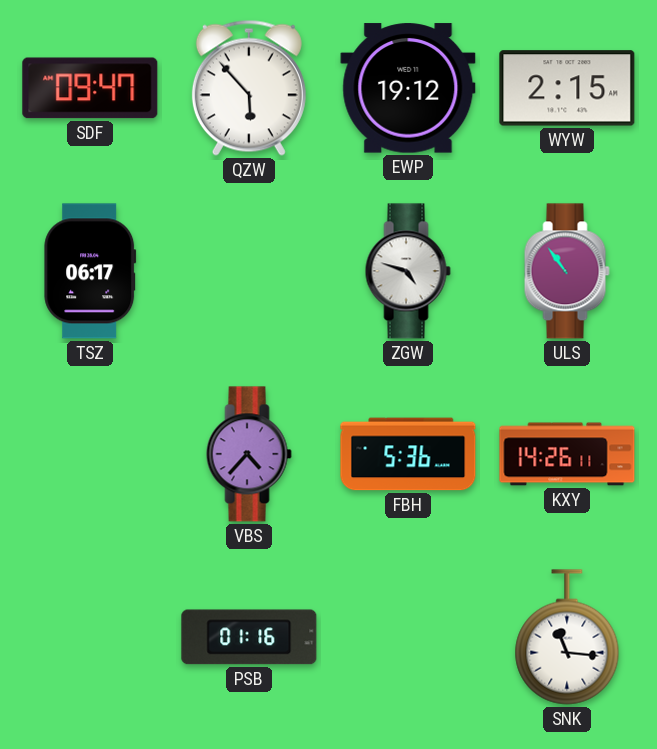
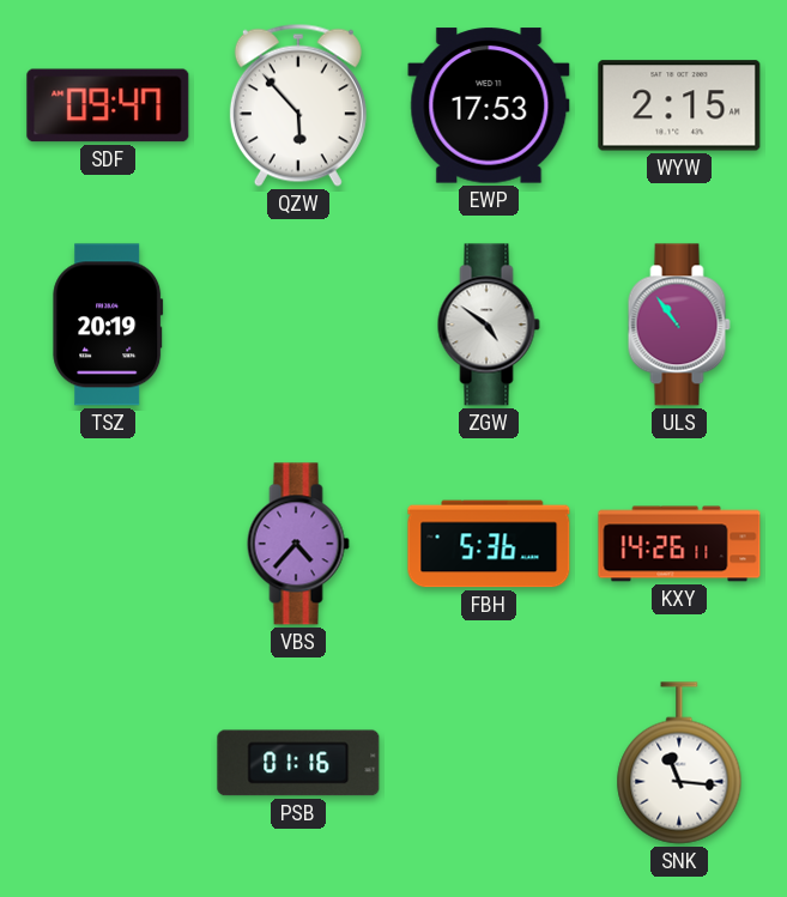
EWP: 19:12 -> 17:53
TSZ: 06:17 -> 20:19
ZGW: 4:48 -> 4:51
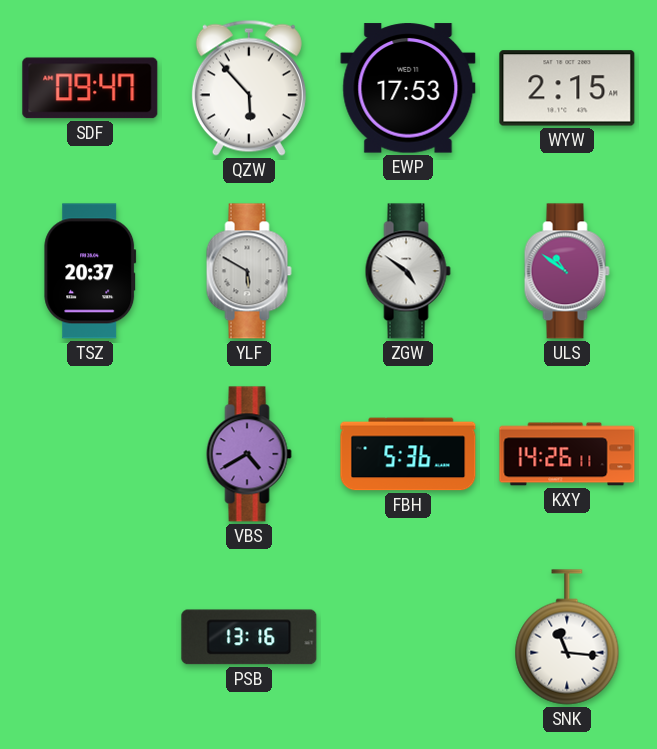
TSZ: 20:19 -> 20:37
YLF: none -> 5:50
ULS: 10:54 -> 10:51
VBS: 4:37 -> 4:40
PSB: 01:16 -> 13:16
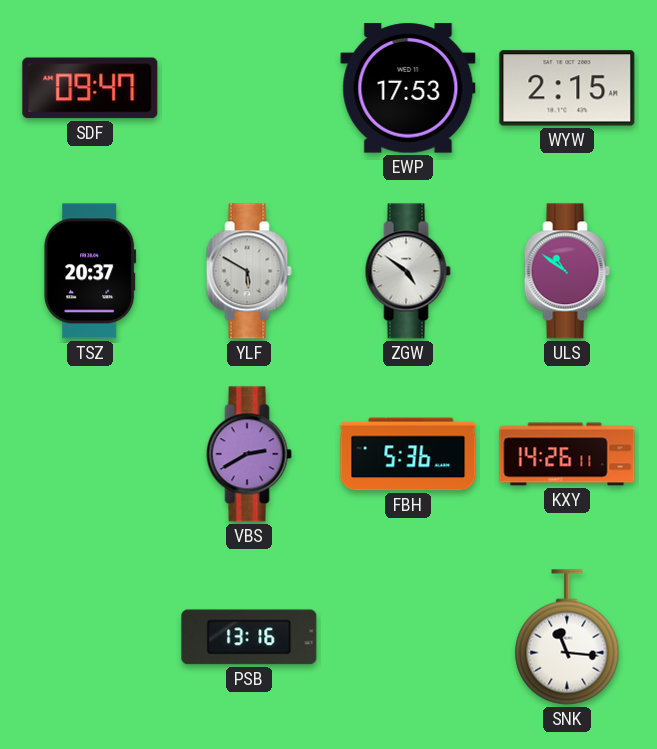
QZW: 5:53 -> none
VBS: 4:40 -> 2:40
